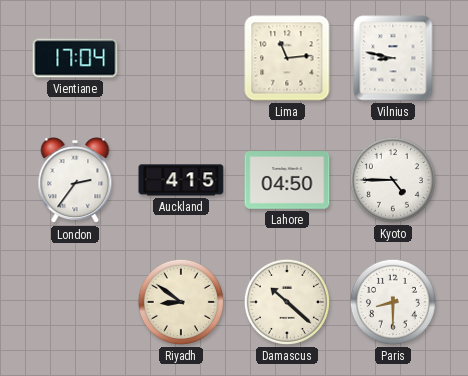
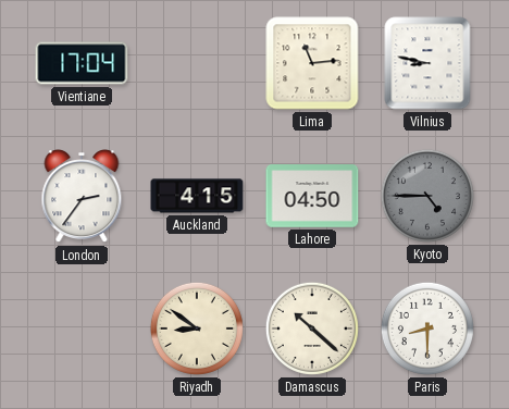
Kyoto dial: white -> grey
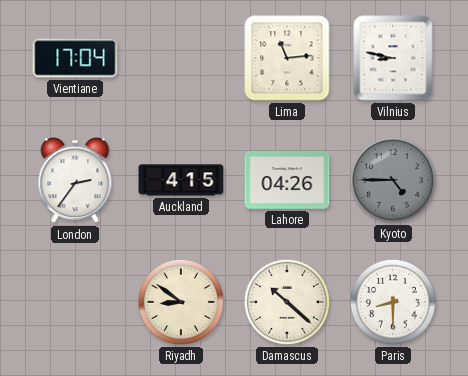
Lahore: 04:50 -> 04:26
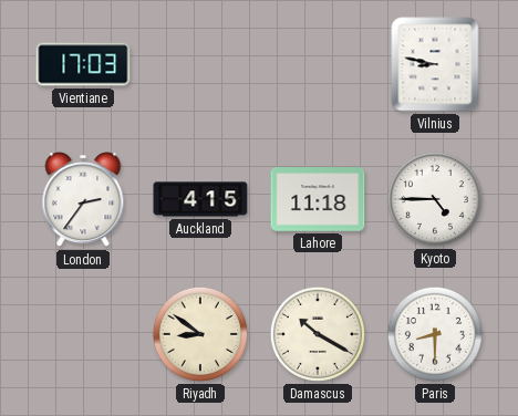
Vientiane: 17:04 -> 17:03
Lima: 11:14 -> none
Lahore: 04:26 -> 11:18
Kyoto dial: grey -> white
Damascus: 10:22 -> 10:20
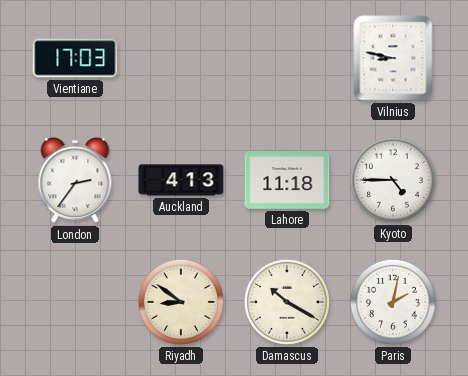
Auckland: 4:15 -> 4:13
Paris: 8:30 -> 2:02
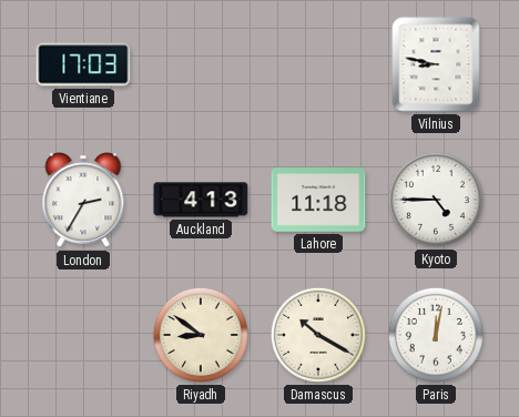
London: 2:36 -> 2:35
Paris: 2:02 -> 12:02
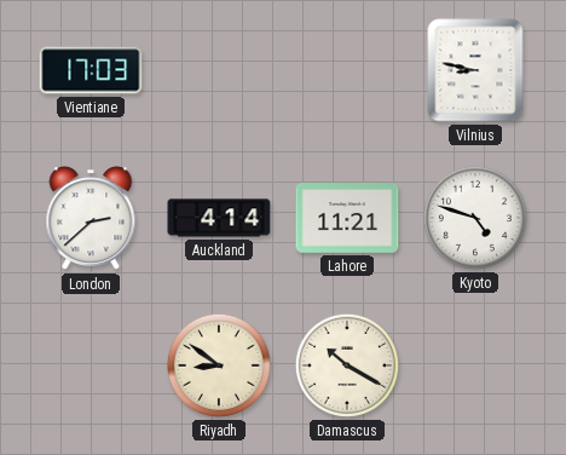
London: 2:35 -> 2:38
Auckland: 4:13 -> 4:14
Lahore: 11:18 -> 11:21
Kyoto: 4:45 -> 4:48
Paris: 12:02 -> none
